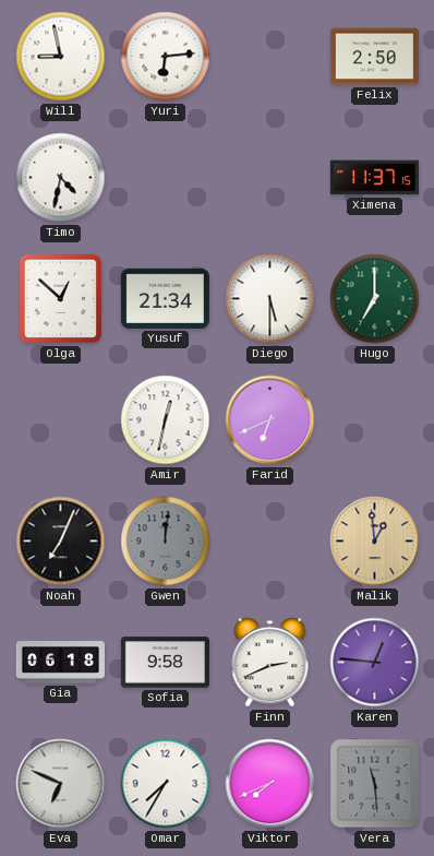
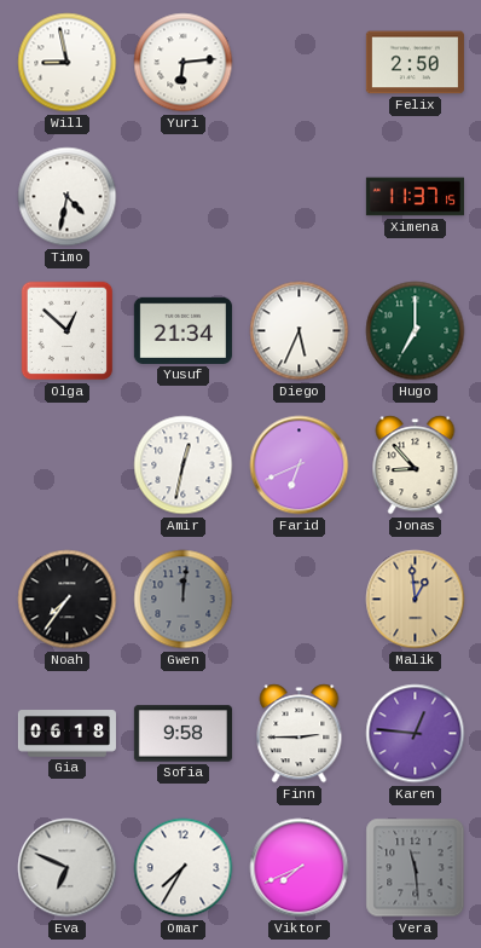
Diego: 5:30 -> 5:34
Jonas: none -> 8:53
Noah: 7:04 -> 7:36
Finn: 2:41 -> 2:45
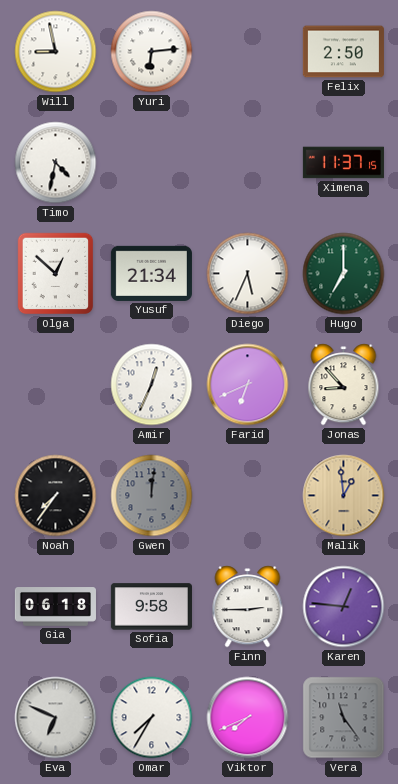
Amir: 12:32 -> 12:34
Vera: 11:29 -> 11:24
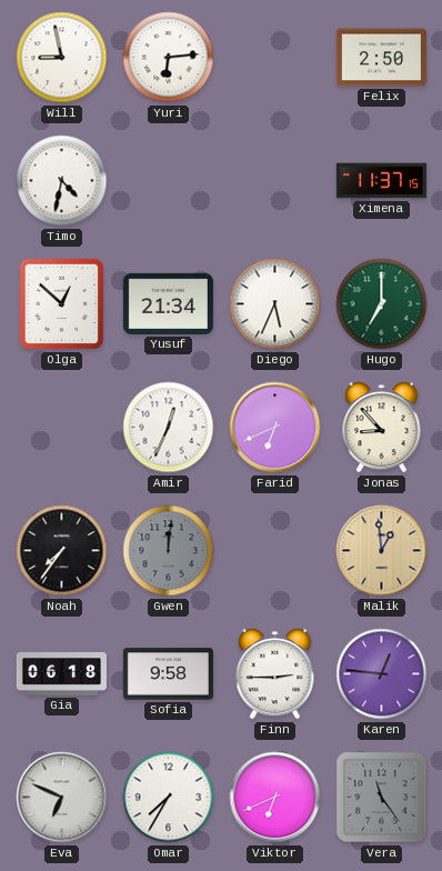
Viktor: 7:41 -> 6:41
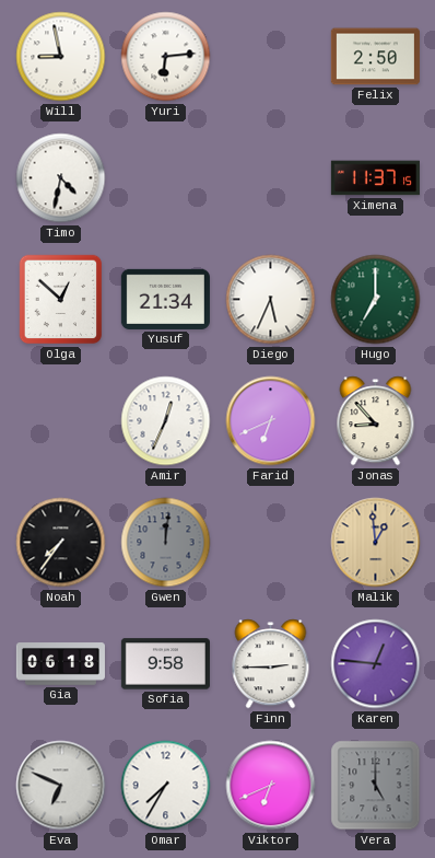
Vera: 11:24 -> 5:00
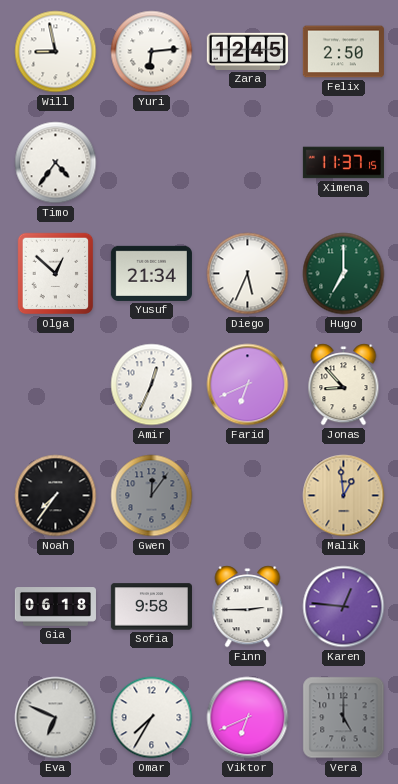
Zara: none -> 12:45
Timo: 4:32 -> 4:36
Gwen: 12:01 -> 12:06
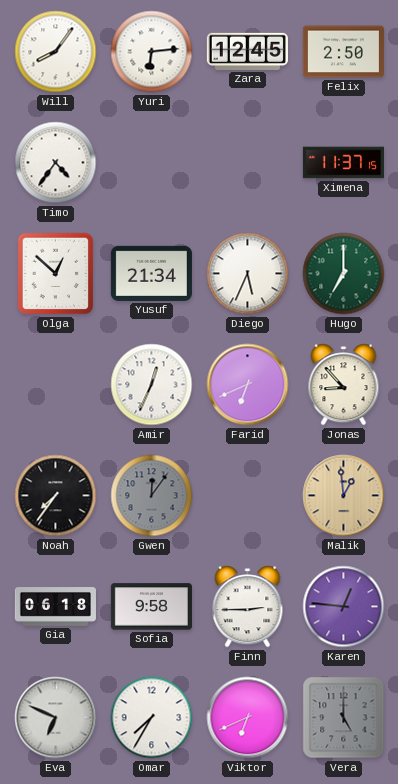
Will: 8:58 -> 8:06
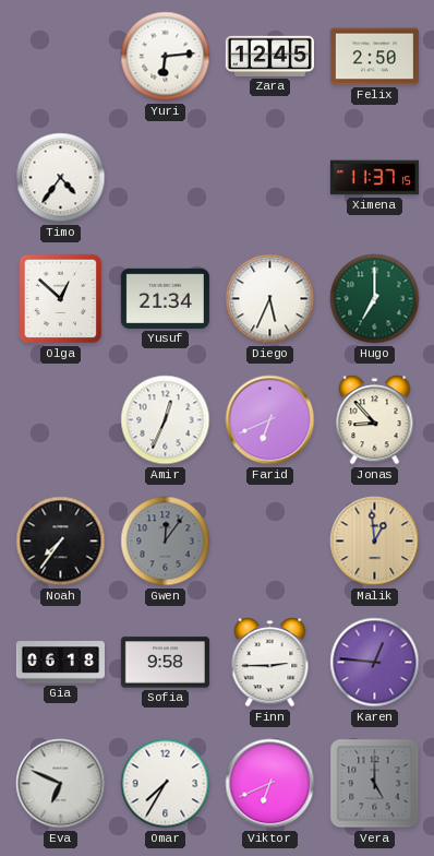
Will: 8:06 -> none
